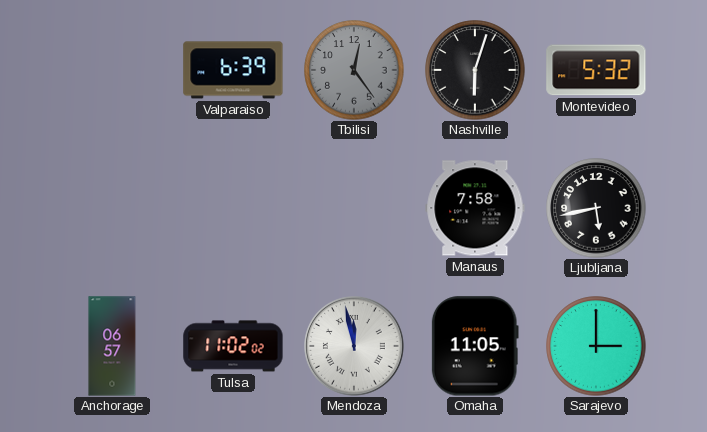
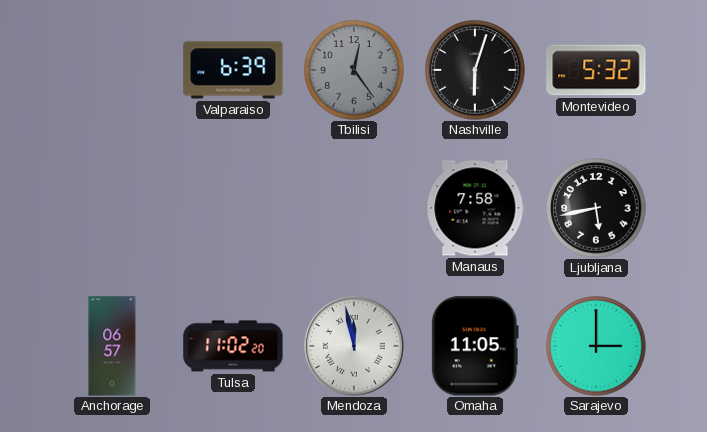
Tulsa: 11:02:02 -> 11:02:20
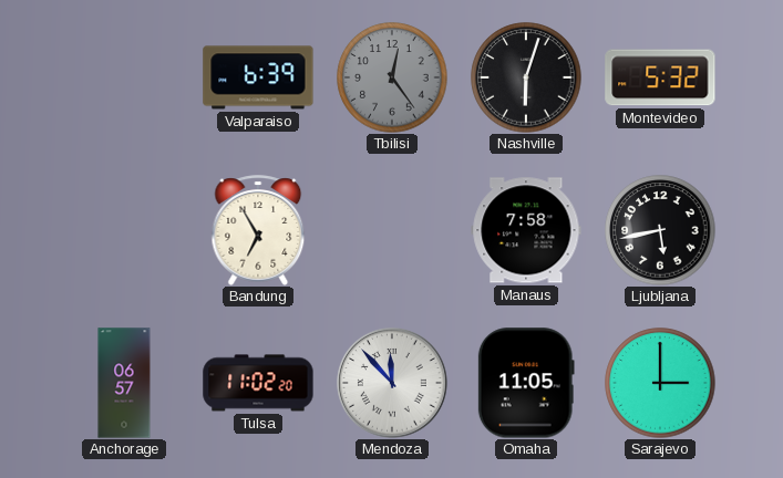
Bandung: none -> 6:55
Mendoza: 11:58 -> 11:53
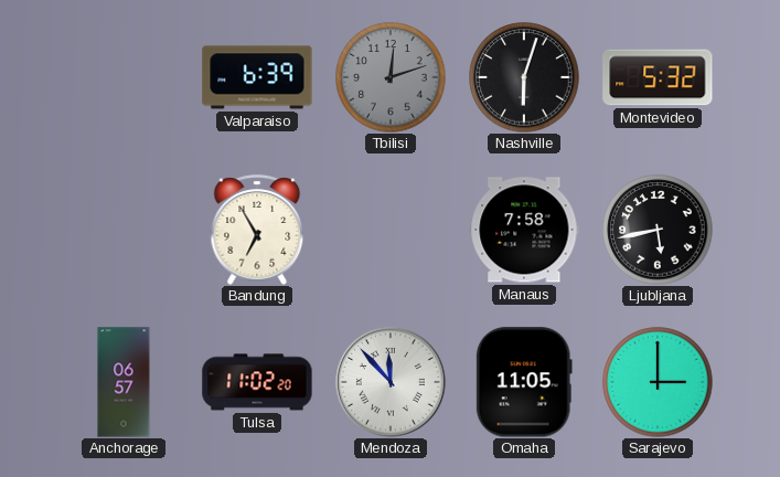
Tbilisi: 12:24 -> 12:12
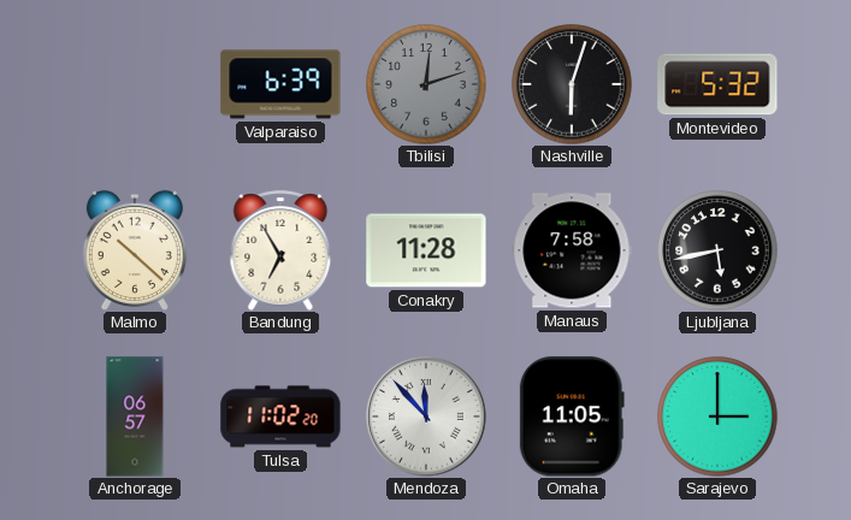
Malmo: none -> 10:22
Conakry: none -> 11:28
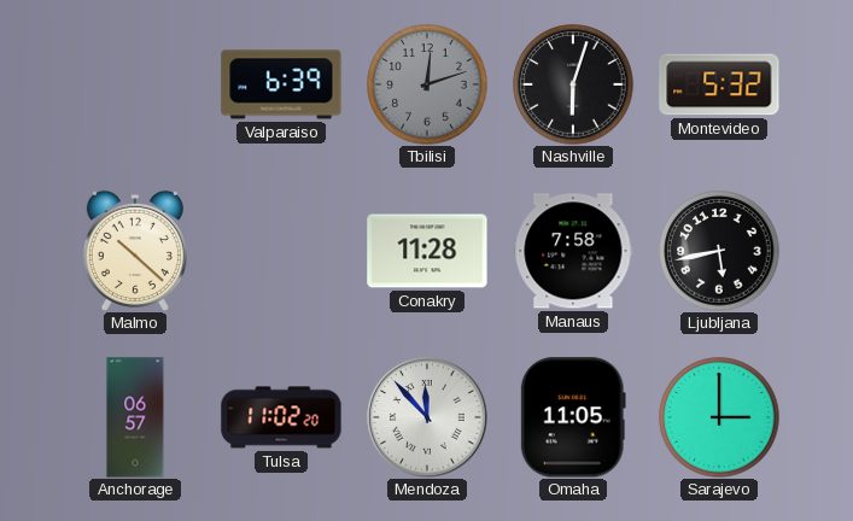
Bandung: 6:55 -> none
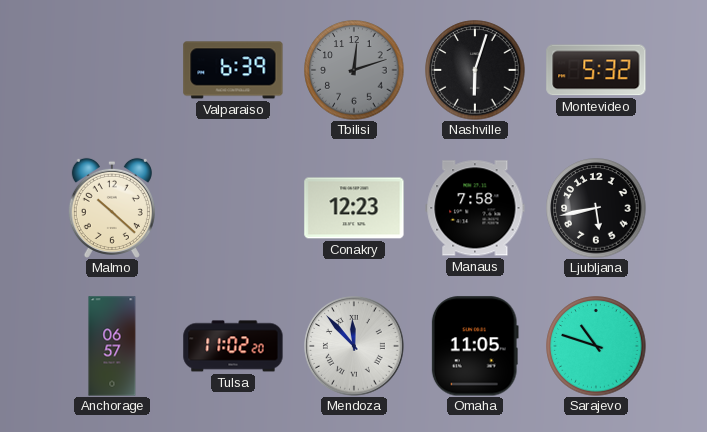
Conakry: 11:28 -> 12:23
Sarajevo: 3:00 -> 10:48
